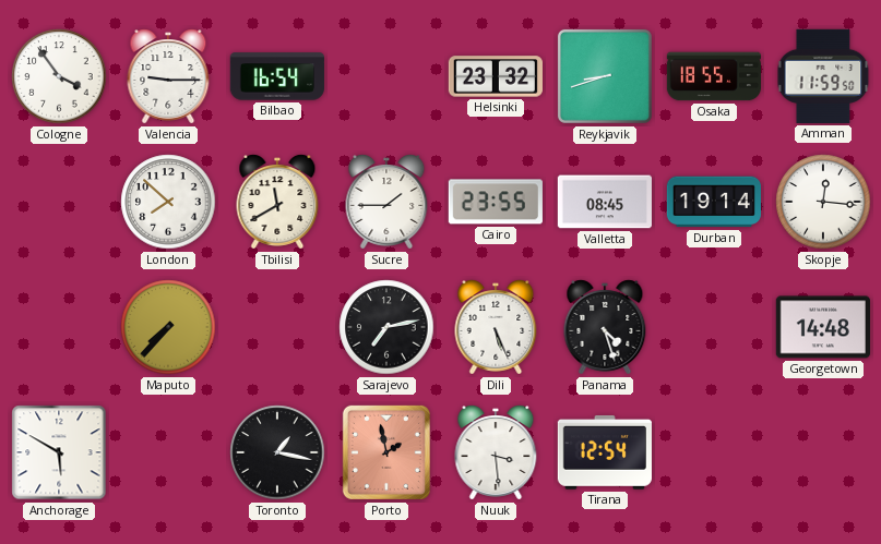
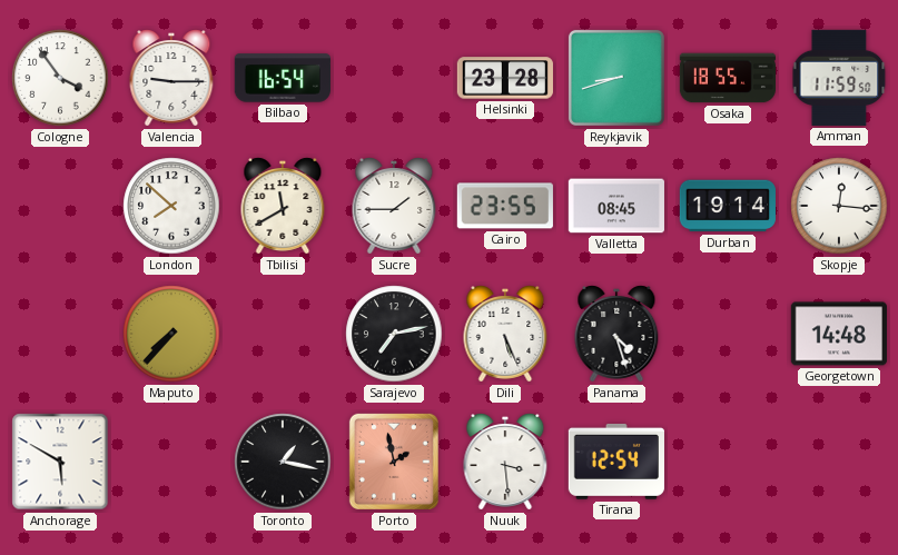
Helsinki: 23:32 -> 23:28
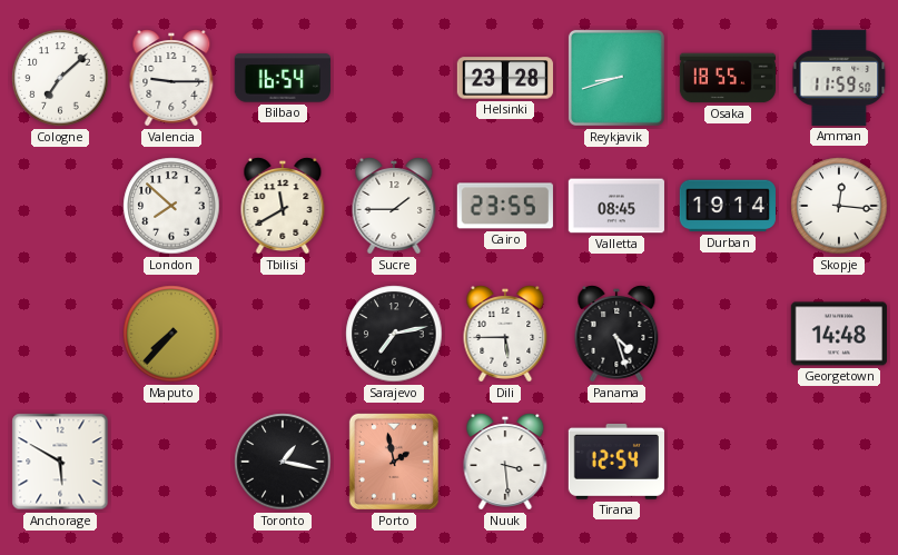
Cologne: 3:54 -> 7:08
Dili: 5:26 -> 5:45
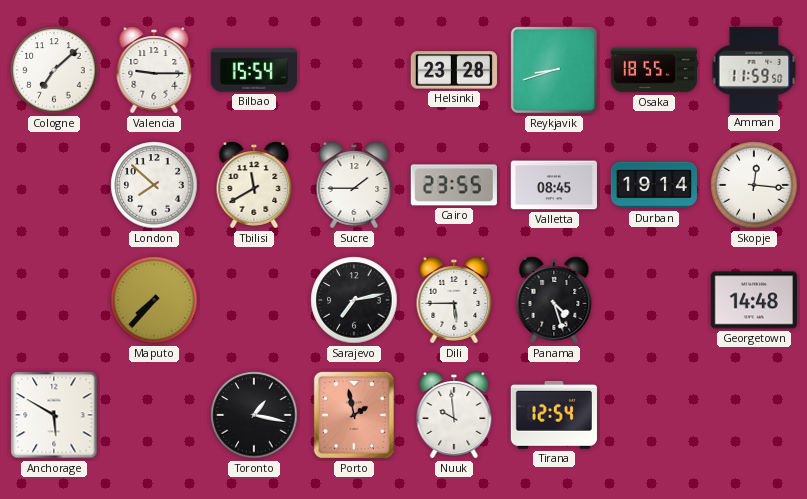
Bilbao: 16:54 -> 15:54
Nuuk: 3:29 -> 9:59
